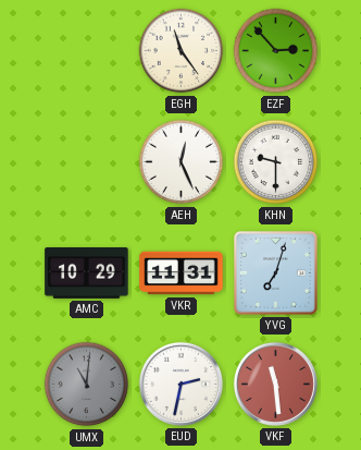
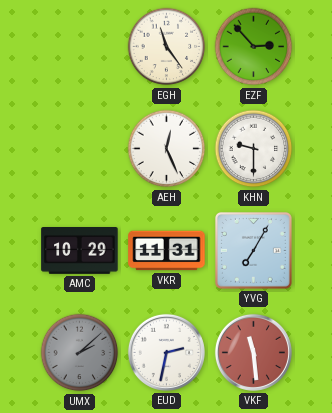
YVG: 7:03 -> 7:05
UMX: 11:01 -> 2:08
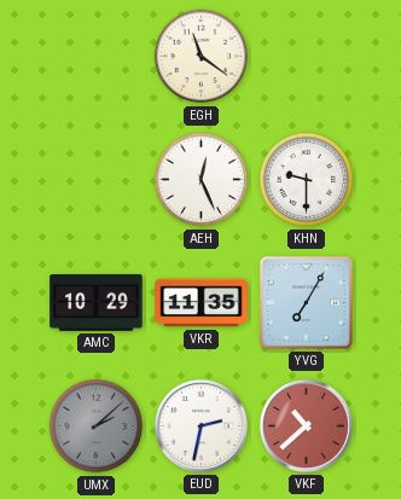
EGH: 11:24 -> 11:21
EZF: 2:53 -> none
VKR: 11:31 -> 11:35
VKF: 11:29 -> 10:38
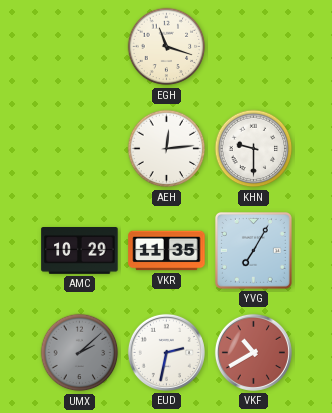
EGH: 11:21 -> 11:18
AEH: 12:26 -> 12:14
VKF: 10:38 -> 10:40
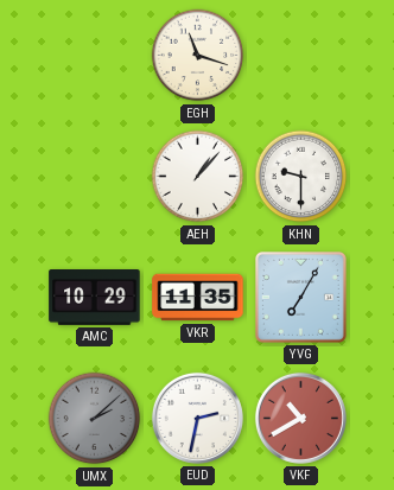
AEH: 12:14 -> 1:07
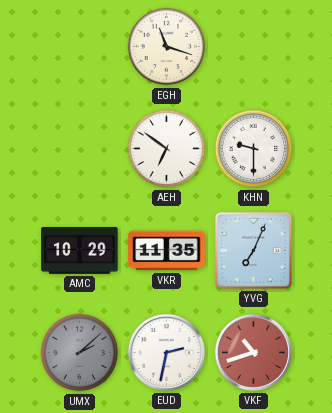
AEH: 1:07 -> 6:51
YVG: 7:05 -> 7:04
VKF: 10:40 -> 10:42
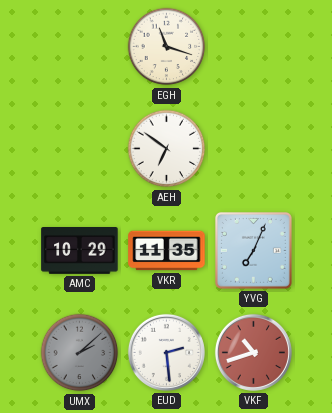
KHN: 9:30 -> none
EUD: 2:32 -> 2:29
